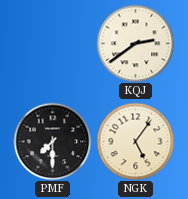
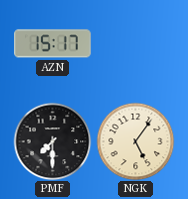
AZN: none -> 15:17
KQJ: 2:39 -> none
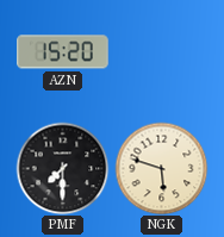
AZN: 15:17 -> 15:20
NGK: 5:06 -> 5:48
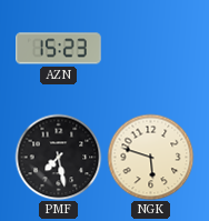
AZN: 15:20 -> 15:23
PMF: 7:30 -> 7:28
